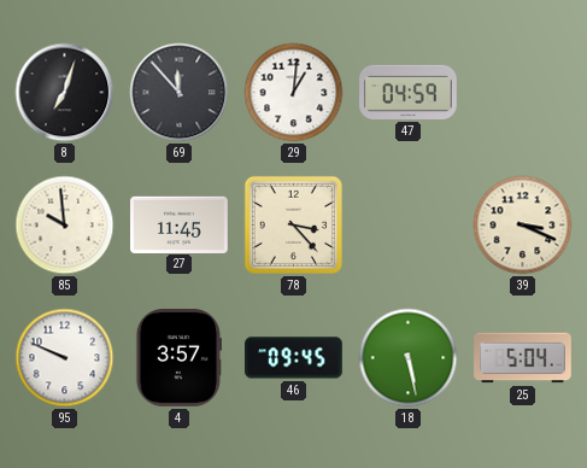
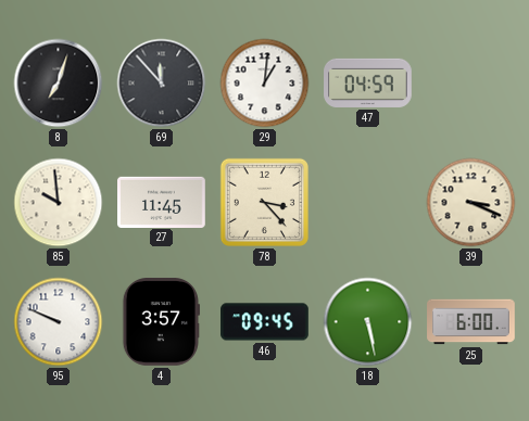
25: 5:04 -> 6:00
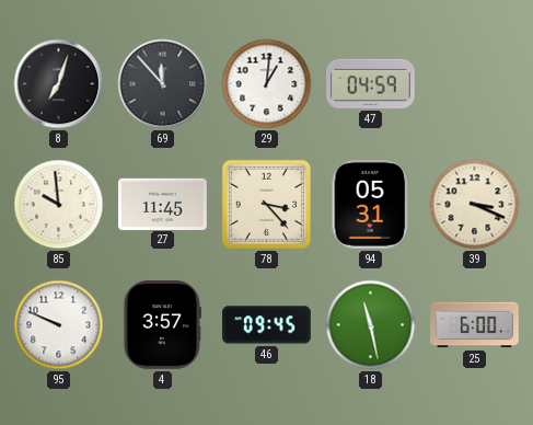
94: none -> 05:31
18: 5:28 -> 11:28
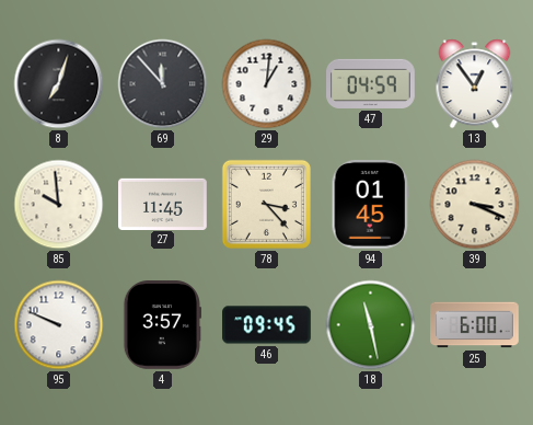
13: none -> 12:54
94: 05:31 -> 01:45
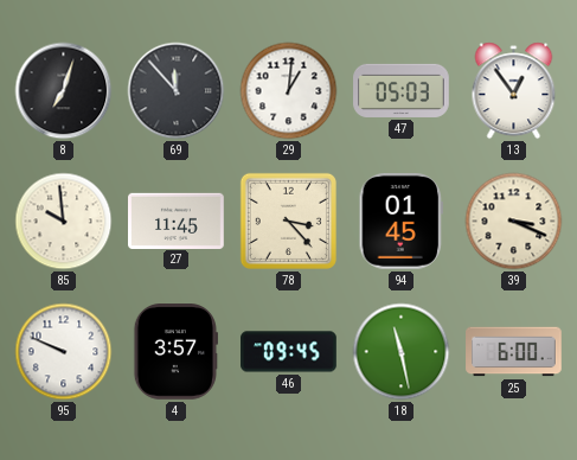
47: 04:59 -> 05:03
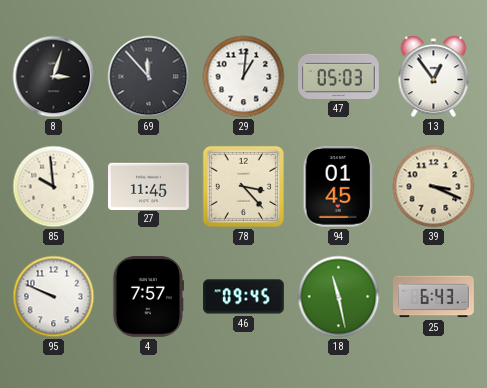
8: 7:03 -> 3:03
4: 3:57 -> 7:57
25: 6:00 -> 6:43
